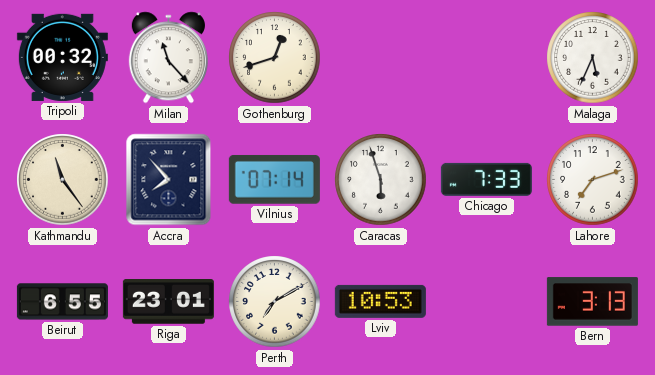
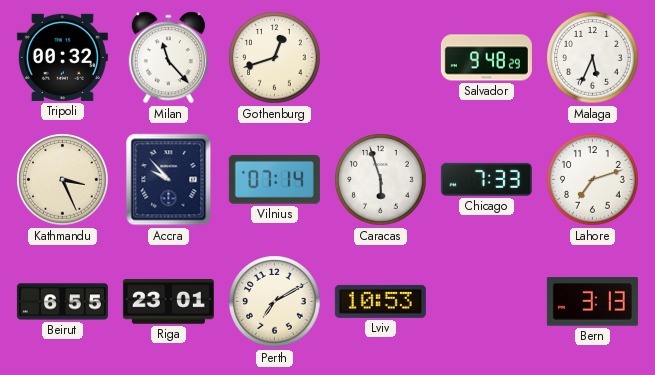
Salvador: none -> 9:48
Kathmandu: 11:24 -> 3:26
Accra: 7:53 -> 9:53
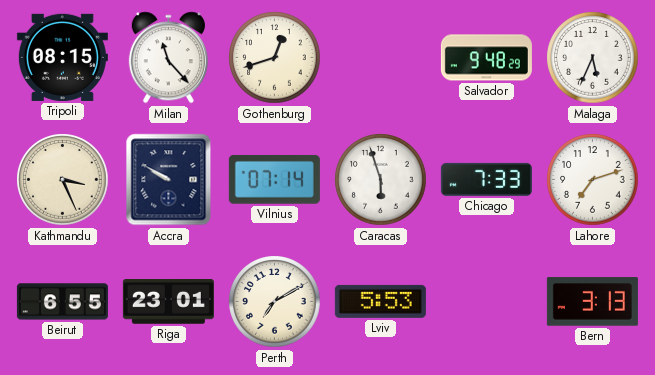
Tripoli: 00:32 -> 08:15
Accra: 9:53 -> 9:50
Lviv: 10:53 -> 5:53
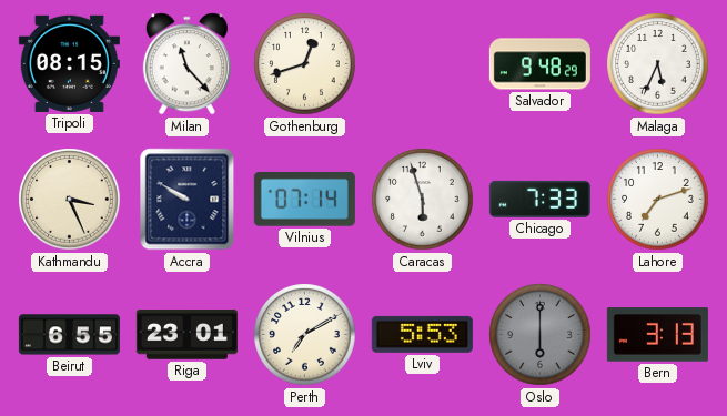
Oslo: none -> 6:00
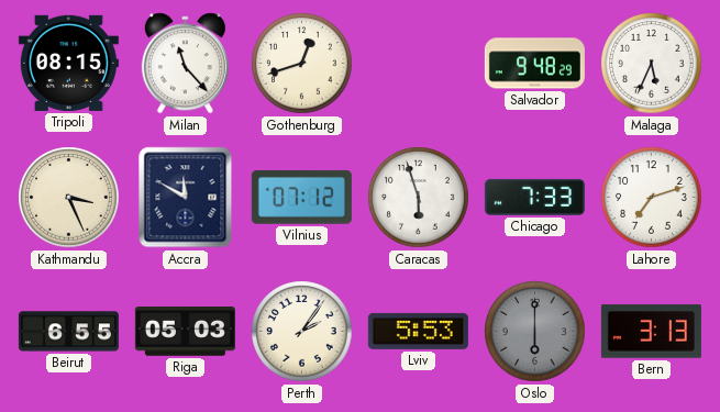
Accra: 9:50 -> 11:50
Vilnius: 07:14 -> 07:12
Riga: 23:01 -> 05:03
Perth: 7:10 -> 2:06
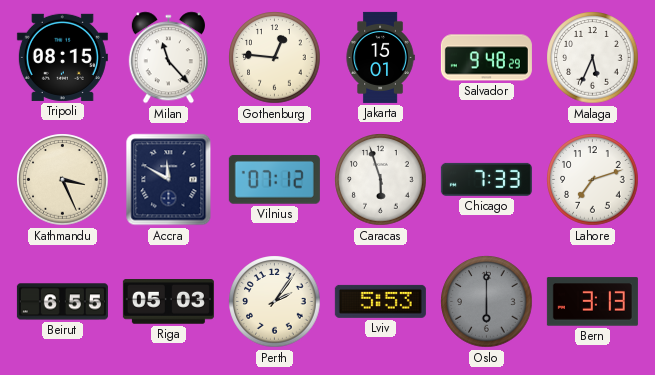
Gothenburg: 12:42 -> 12:46
Jakarta: none -> 15:01
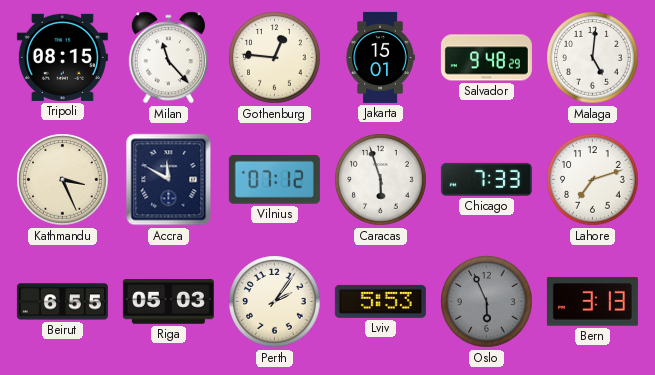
Malaga: 5:34 -> 5:01
Oslo: 6:00 -> 5:56
